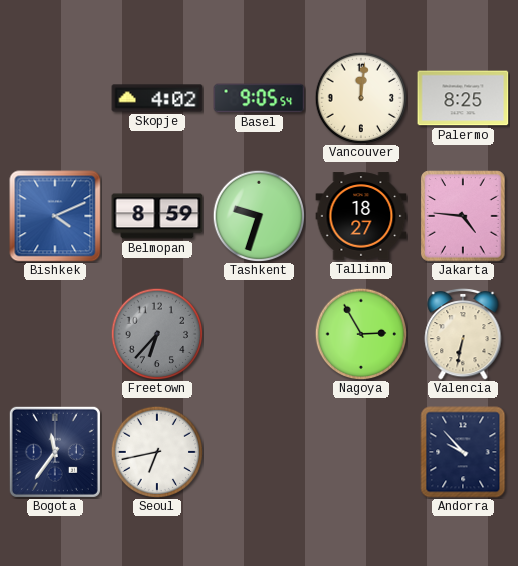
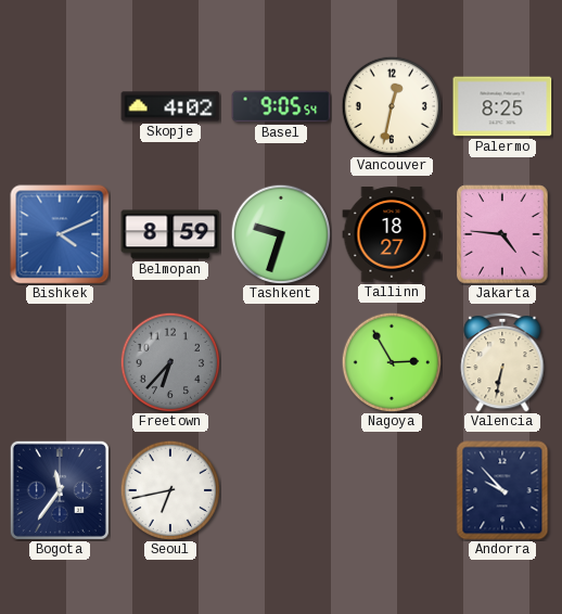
Vancouver: 12:01 -> 12:32
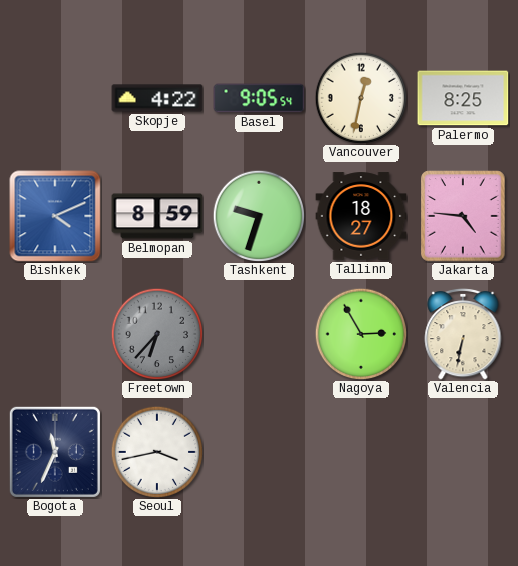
Skopje: 4:02 -> 4:22
Bogota: 11:36 -> 11:34
Seoul: 6:43 -> 3:43
Andorra: 9:53 -> none
